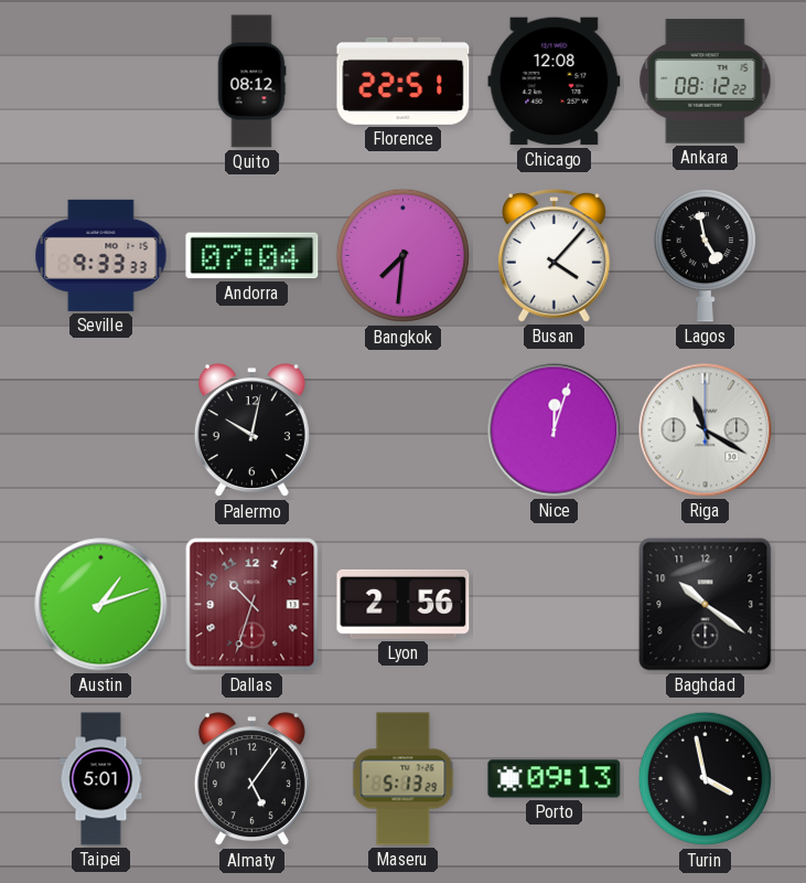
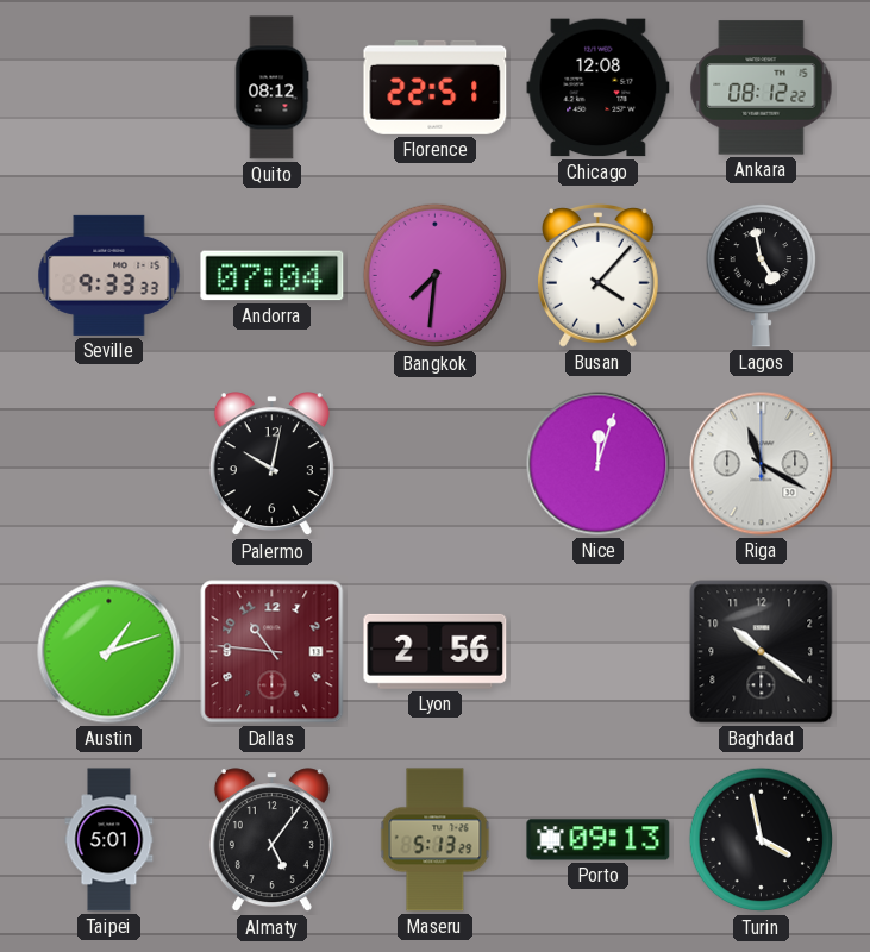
Dallas: 10:33 -> 10:46
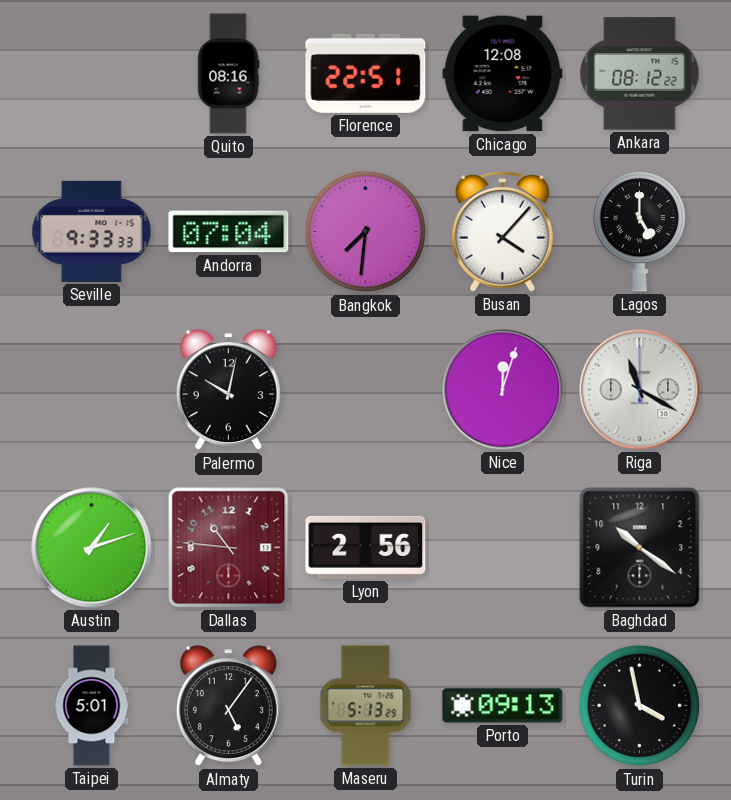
Quito: 08:12 -> 08:16
Lagos: 4:58 -> 5:00
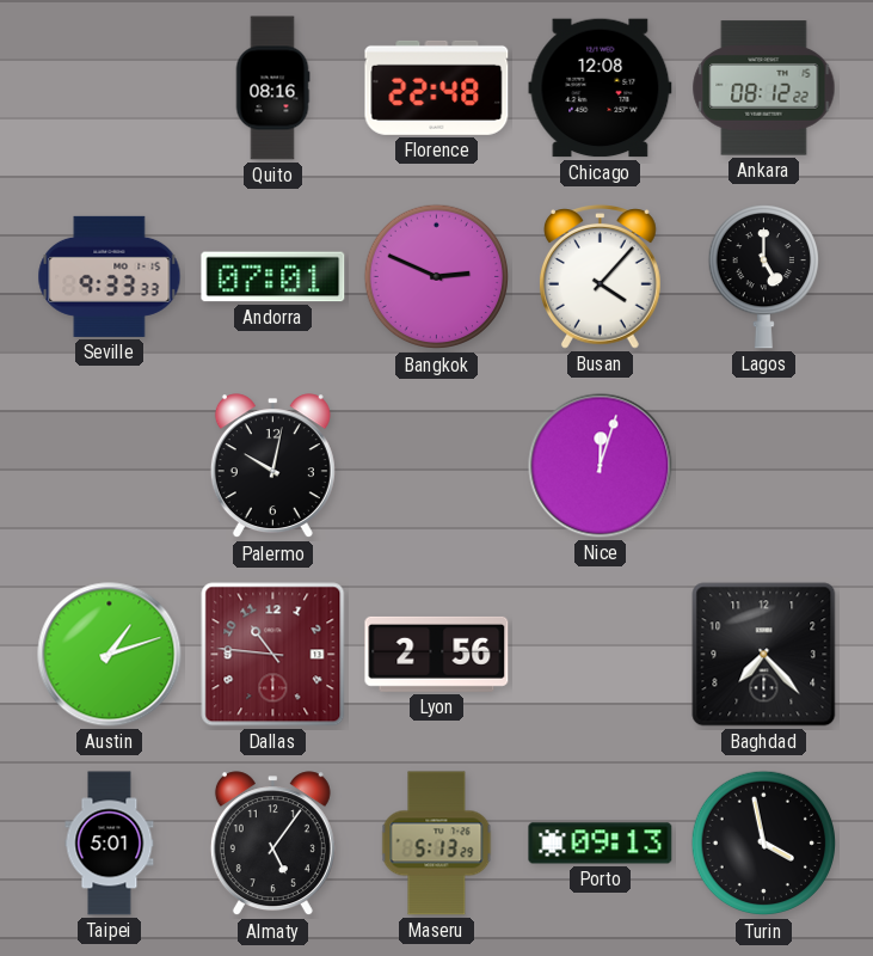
Florence: 22:51 -> 22:48
Andorra: 07:04 -> 07:01
Bangkok: 7:31 -> 2:49
Riga: 11:20 -> none
Baghdad: 10:21 -> 7:23
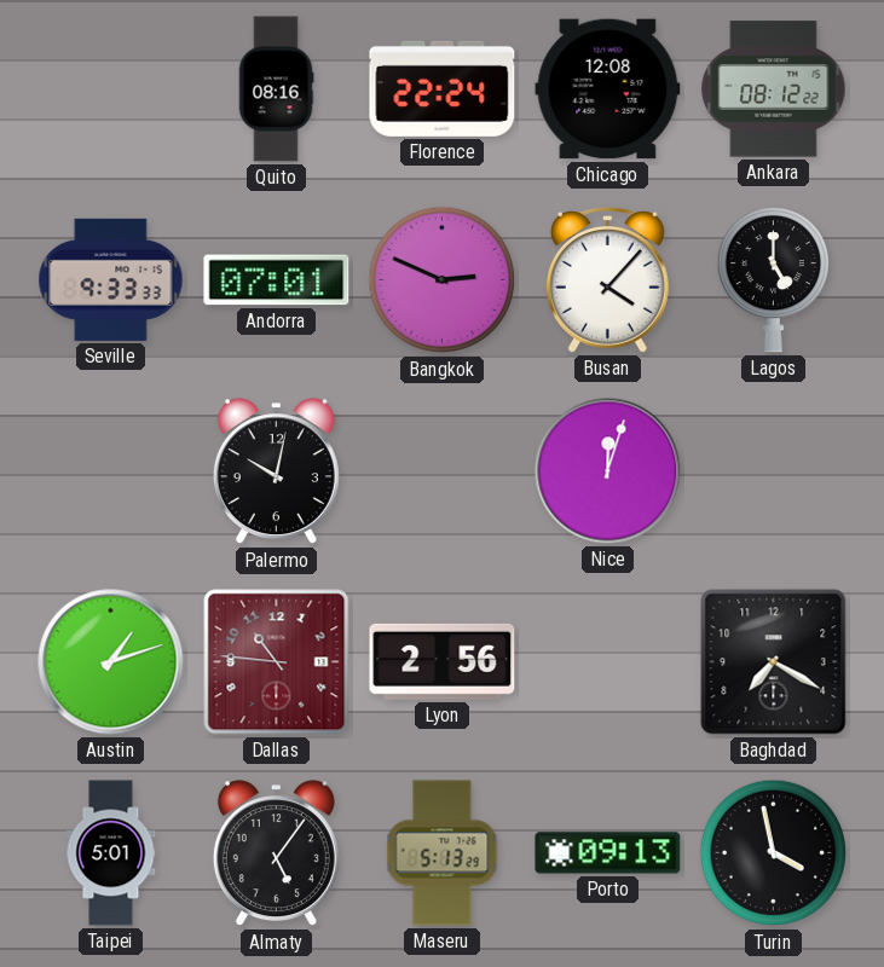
Florence: 22:48 -> 22:24
Baghdad: 7:23 -> 7:20
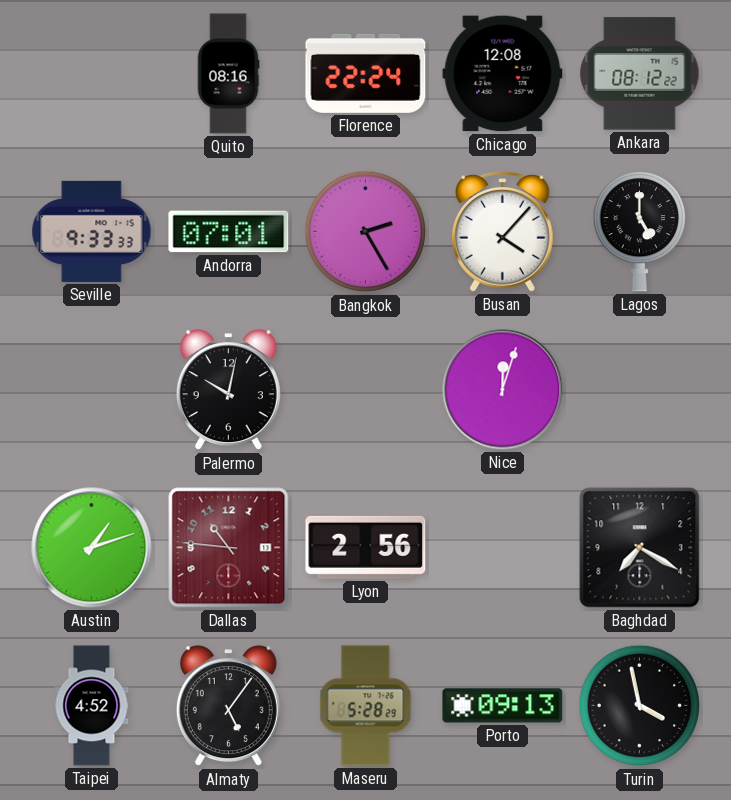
Bangkok: 2:49 -> 2:25
Taipei: 5:01 -> 4:52
Maseru: 5:13 -> 5:28
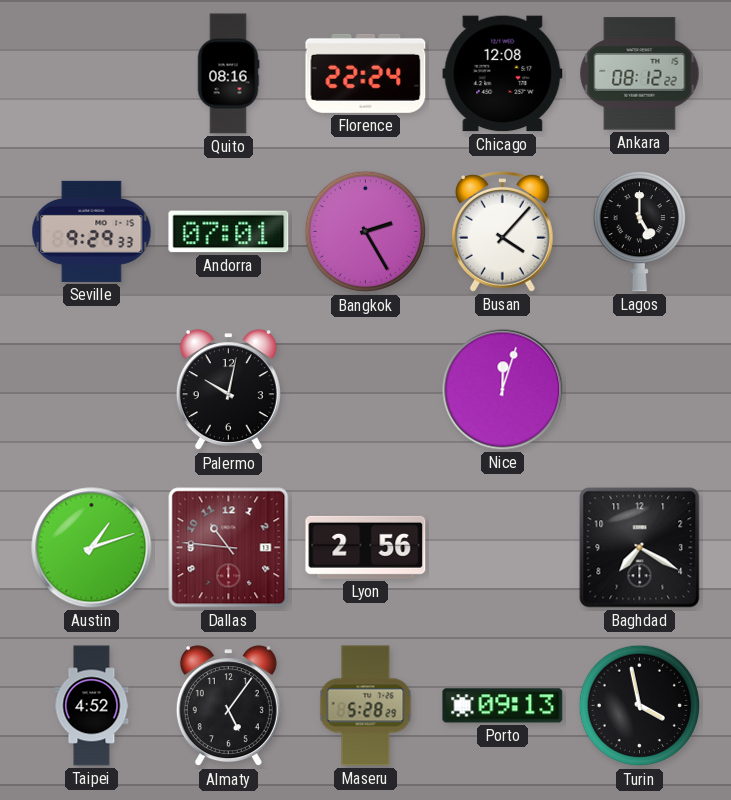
Seville: 9:33 -> 9:29
